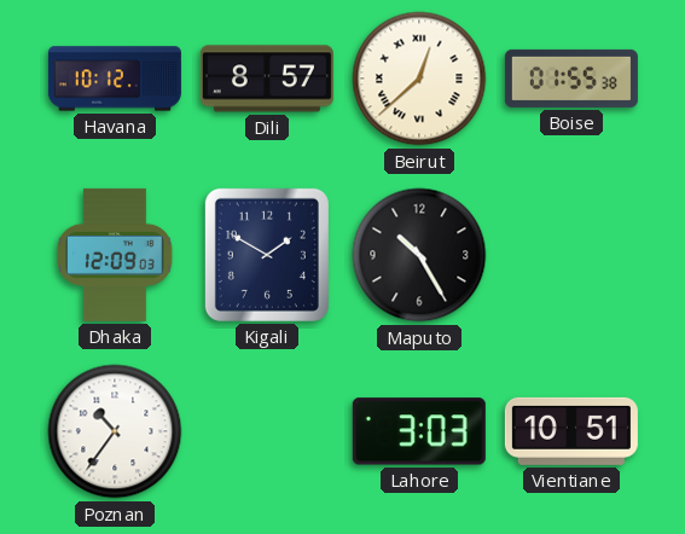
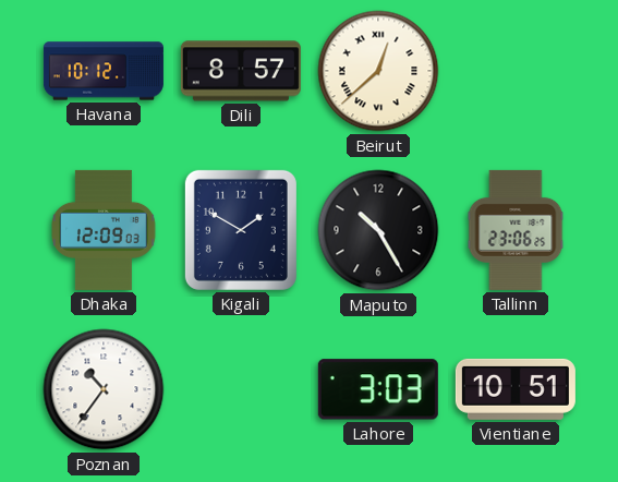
Boise: 01:55 -> none
Tallinn: none -> 23:06
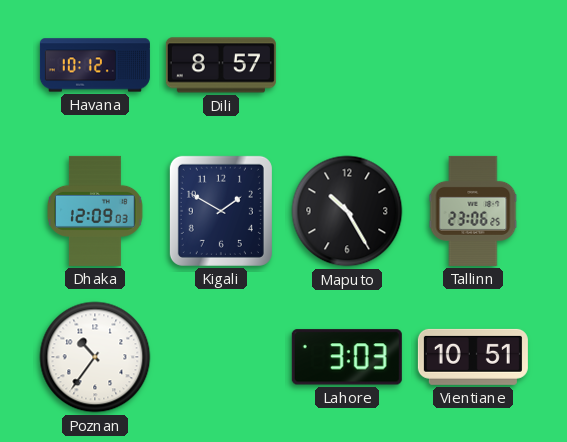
Beirut: 12:38 -> none
